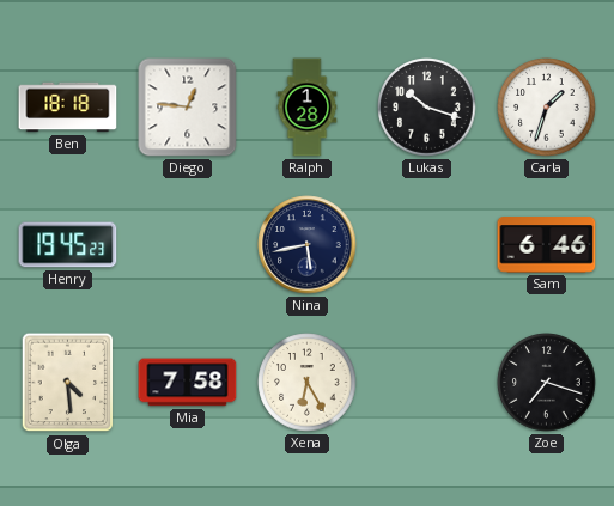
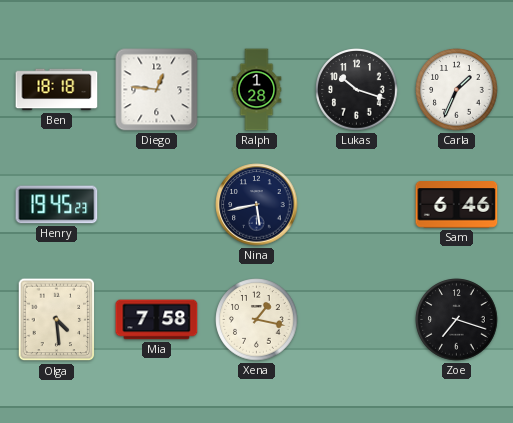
Carla: 1:33 -> 1:34
Xena: 6:25 -> 1:17
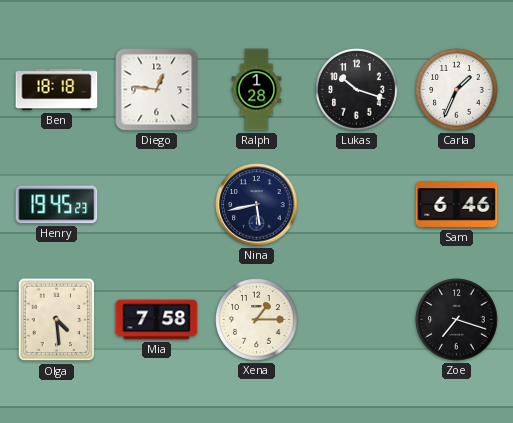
Xena: 1:17 -> 1:15
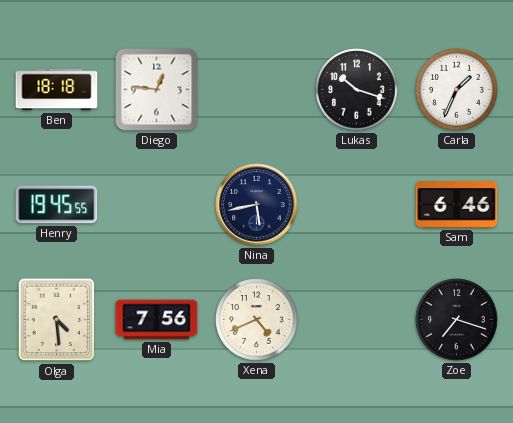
Ralph: 1:28 -> none
Henry: 19:45:23 -> 19:45:55
Mia: 7:58 -> 7:56
Xena: 1:15 -> 4:41
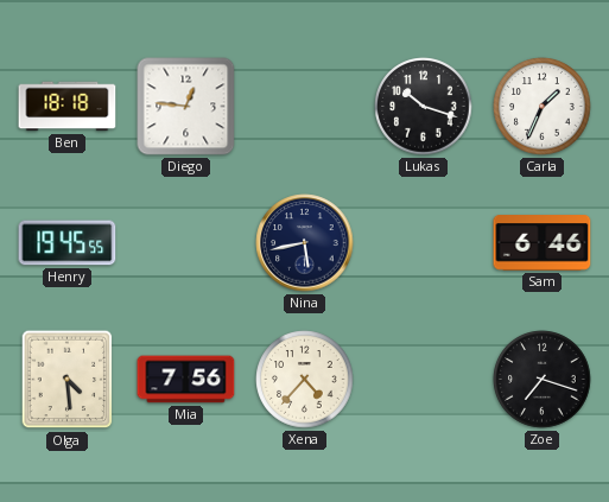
Xena: 4:41 -> 4:37
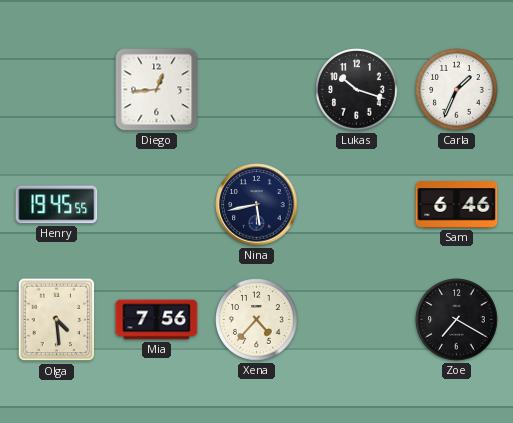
Ben: 18:18 -> none
Diego: 12:46 -> 12:44
Zoe: 7:18 -> 7:20
